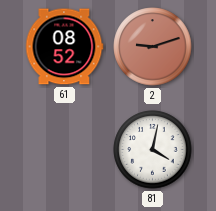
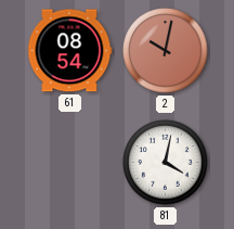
61: 08:52 -> 08:54
2: 9:12 -> 10:02
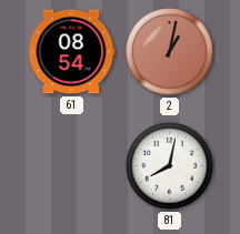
2: 10:02 -> 1:02
81: 4:02 -> 8:02
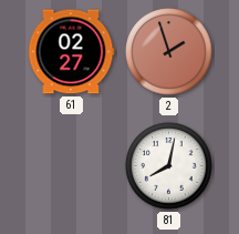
61: 08:54 -> 02:27
2: 1:02 -> 1:57
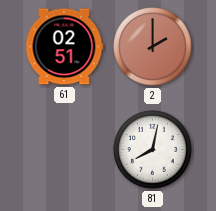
61: 02:27 -> 02:51
2: 1:57 -> 2:00
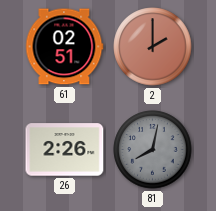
26: none -> 2:26
81 dial: white -> grey
